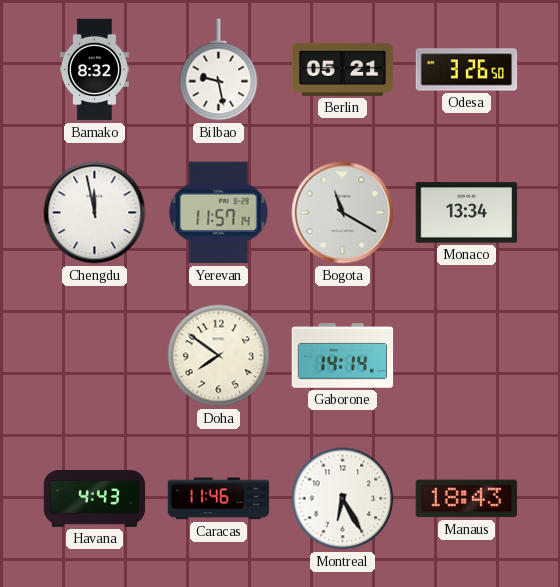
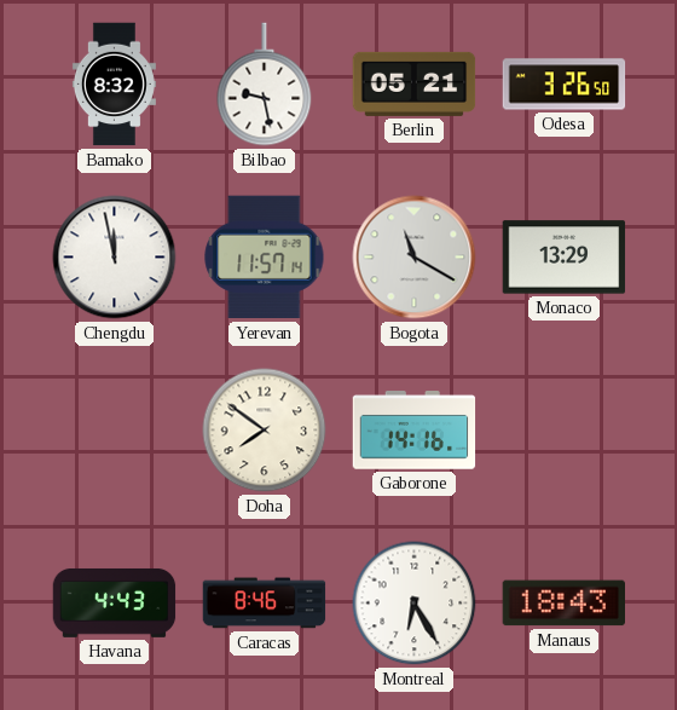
Monaco: 13:34 -> 13:29
Gaborone: 14:14 -> 14:16
Caracas: 11:46 -> 8:46
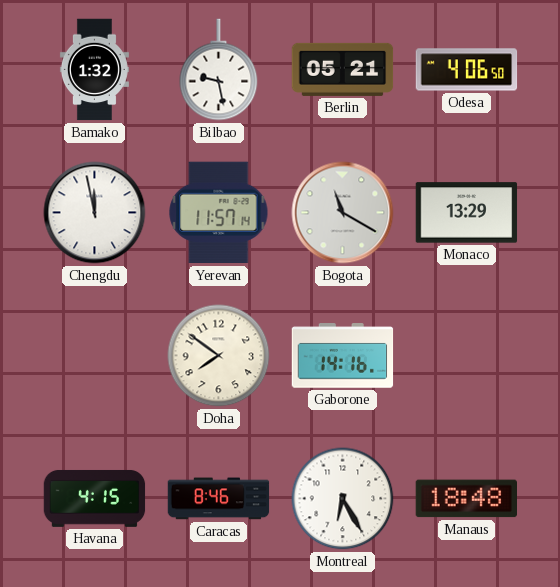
Bamako: 8:32 -> 1:32
Odesa: 3:26 -> 4:06
Havana: 4:43 -> 4:15
Manaus: 18:43 -> 18:48
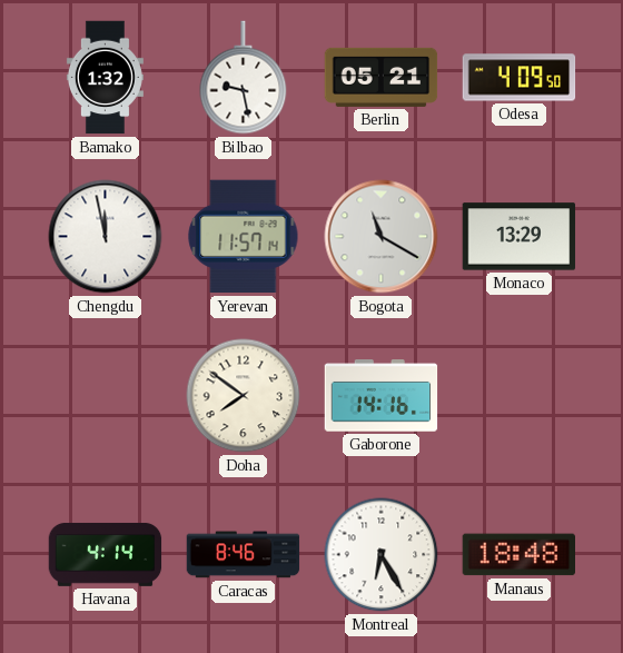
Odesa: 4:06 -> 4:09
Havana: 4:15 -> 4:14
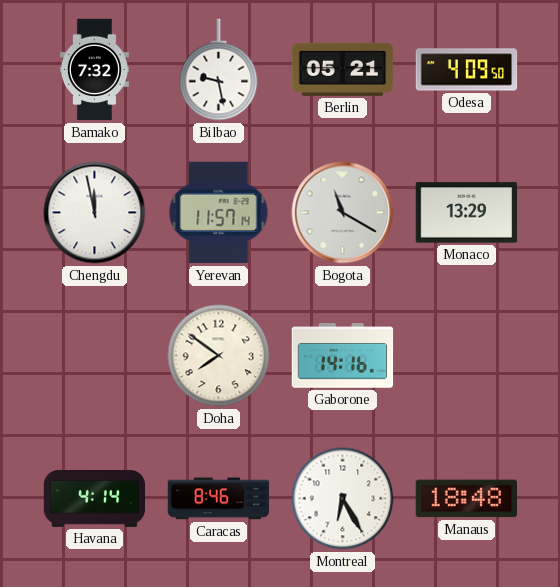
Bamako: 1:32 -> 7:32
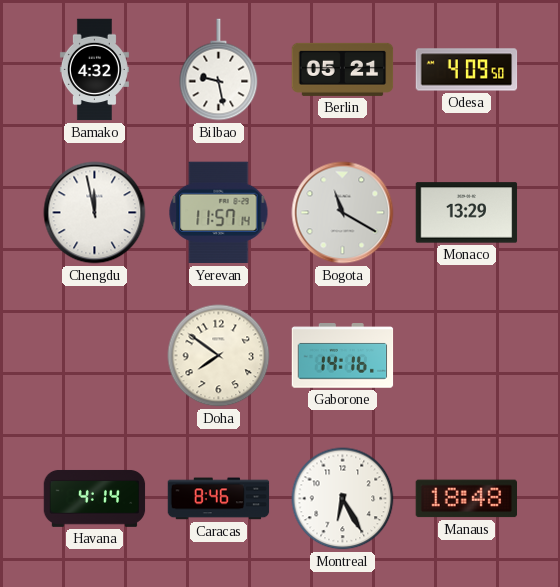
Bamako: 7:32 -> 4:32
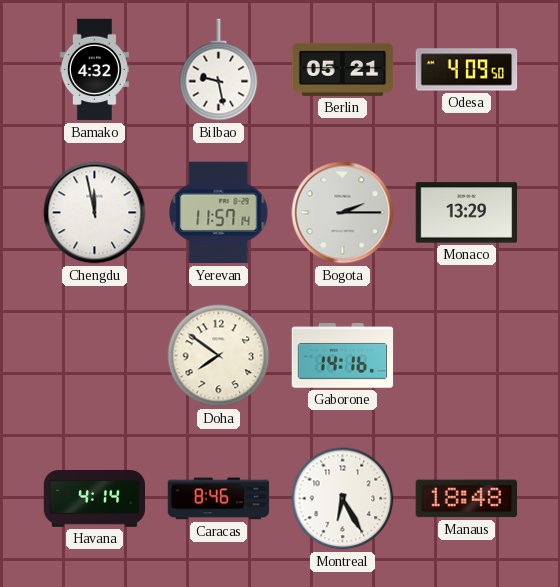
Bogota: 11:20 -> 2:15
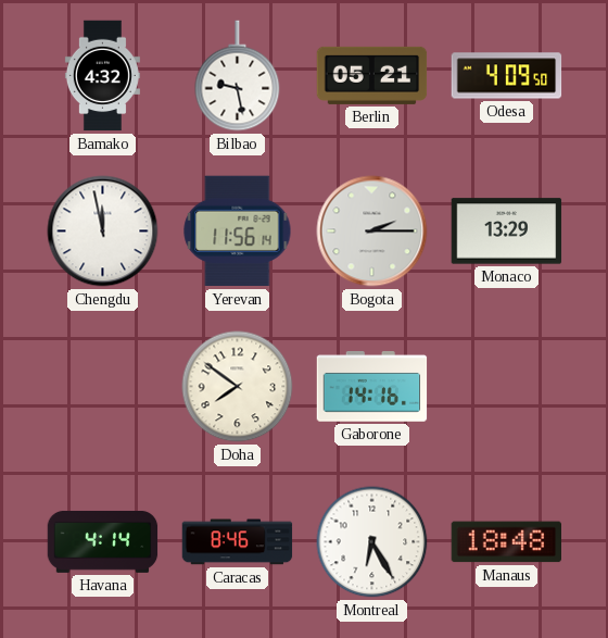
Yerevan: 11:57 -> 11:56
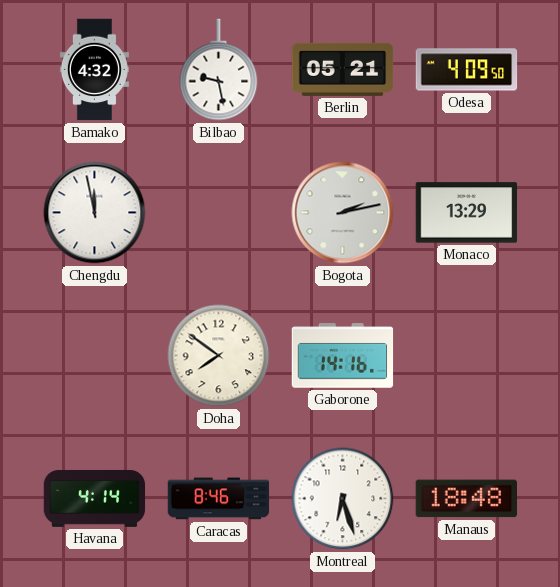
Yerevan: 11:56 -> none
Bogota: 2:15 -> 2:13
Montreal: 6:25 -> 6:27
